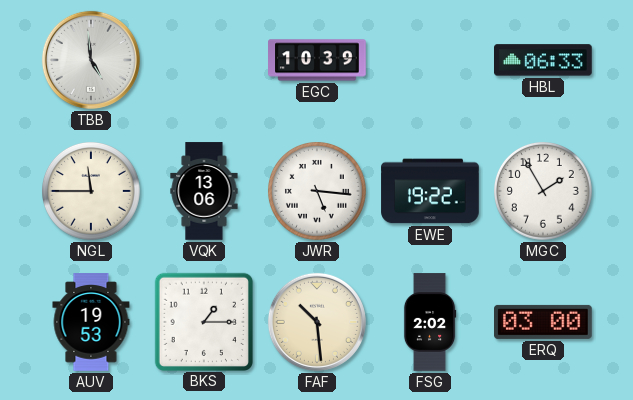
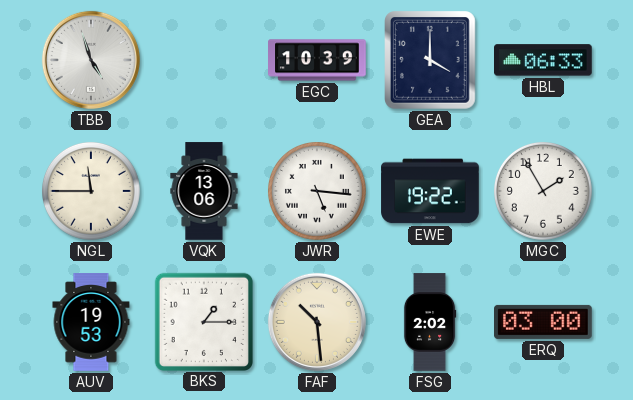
TBB: 4:59 -> 4:57
GEA: none -> 4:00
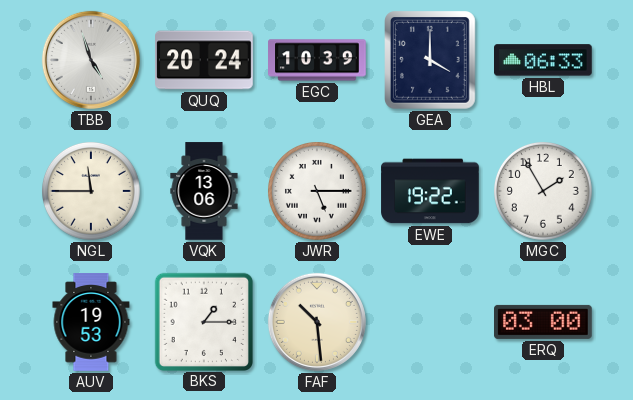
QUQ: none -> 20:24
JWR: 5:16 -> 5:15
FSG: 2:02 -> none
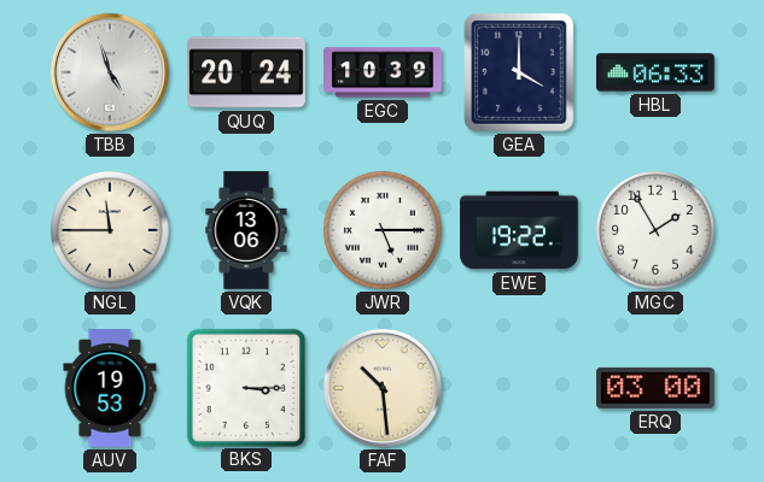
BKS: 1:15 -> 3:15
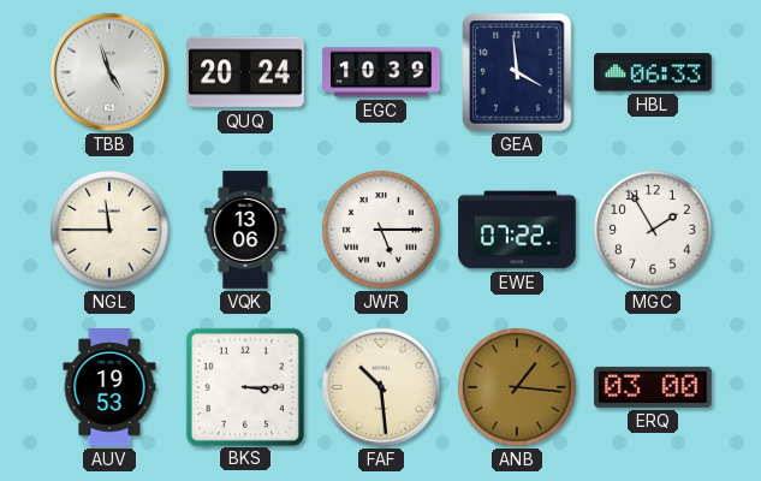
GEA: 4:00 -> 3:59
EWE: 19:22 -> 07:22
ANB: none -> 1:16
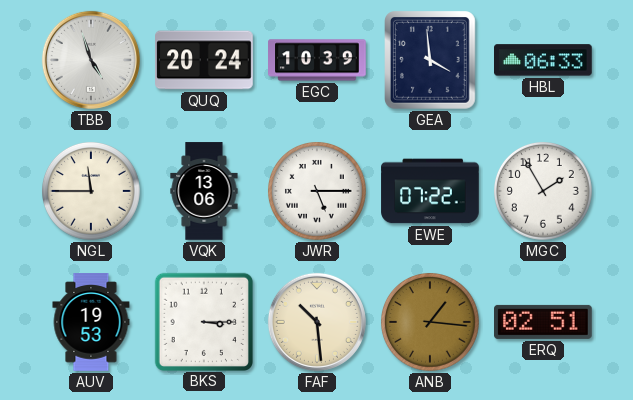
ERQ: 03:00 -> 02:51
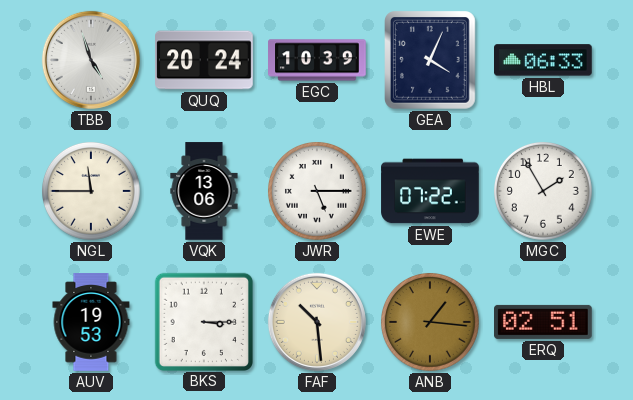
GEA: 3:59 -> 4:04
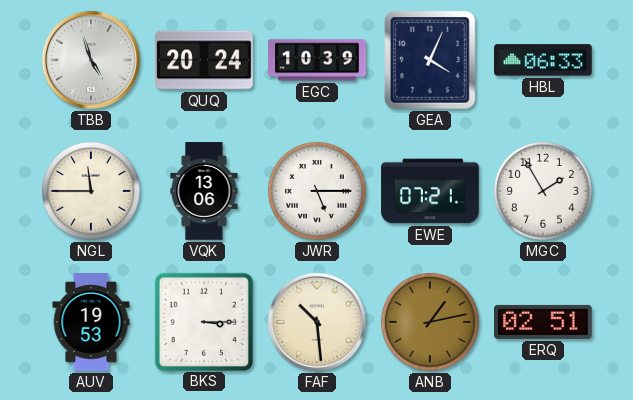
EWE: 07:22 -> 07:21
ANB: 1:16 -> 1:13
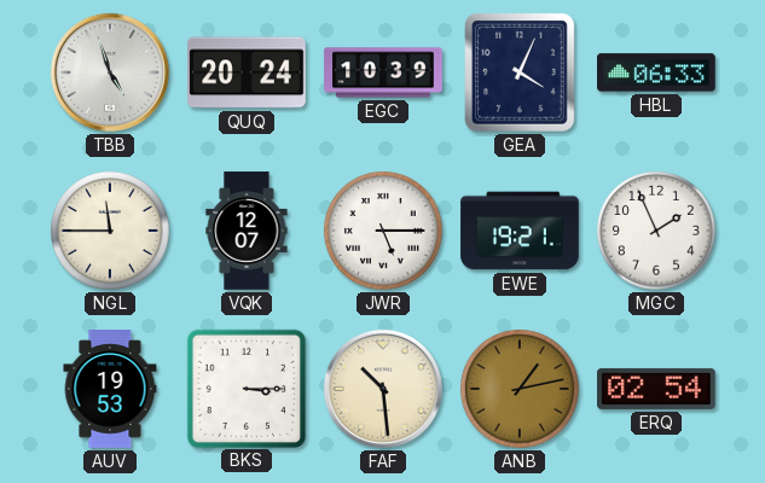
VQK: 13:06 -> 12:07
EWE: 07:21 -> 19:21
MGC: 1:55 -> 1:56
ERQ: 02:51 -> 02:54
